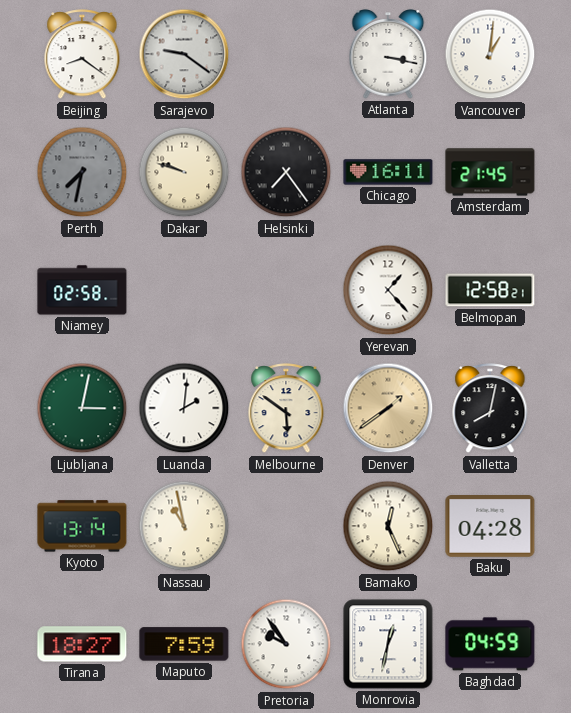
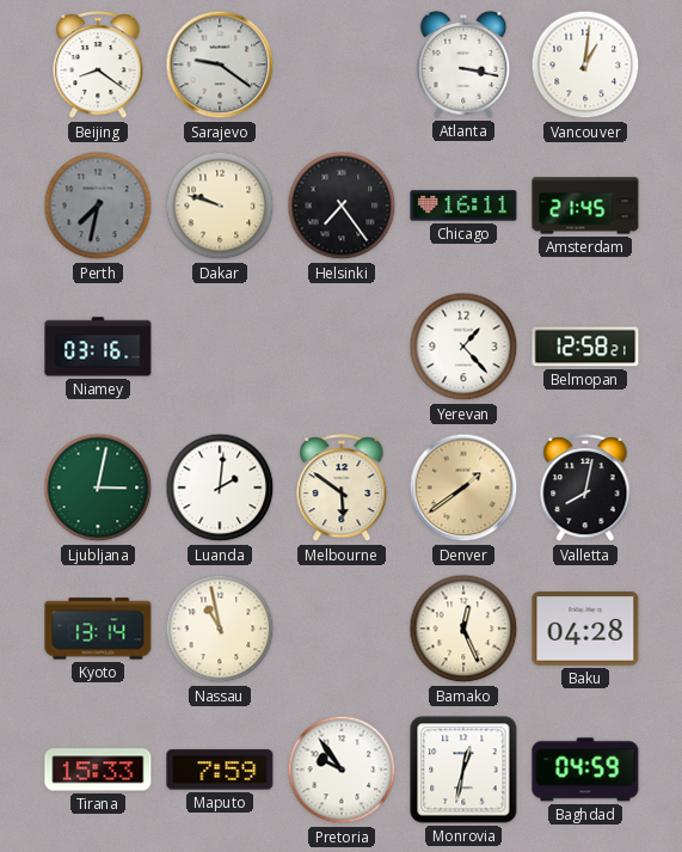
Niamey: 02:58 -> 03:16
Tirana: 18:27 -> 15:33
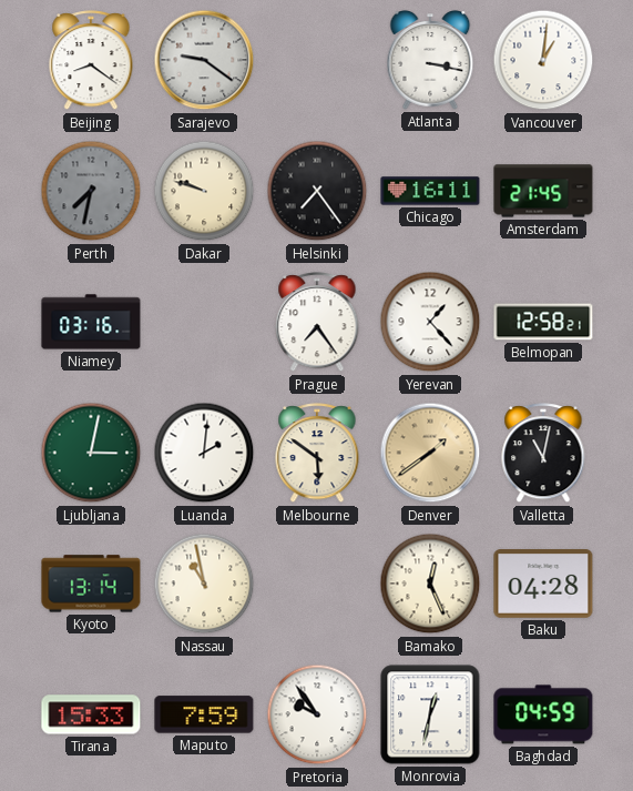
Prague: none -> 7:24
Valletta: 8:02 -> 11:02
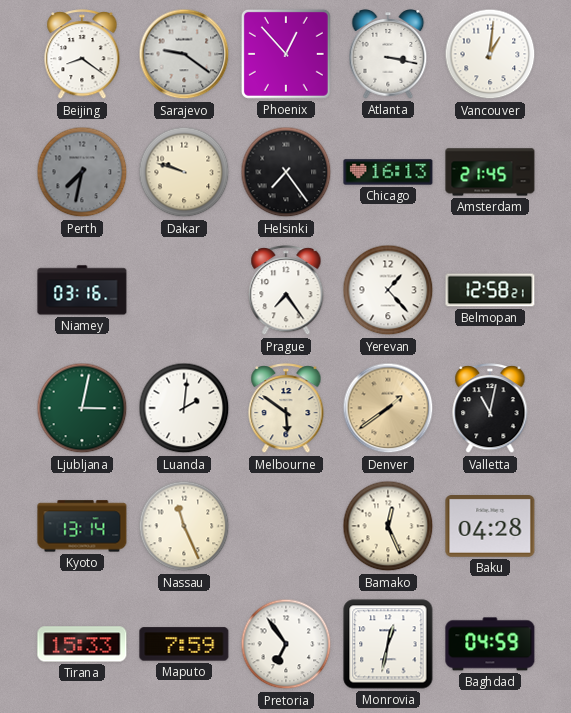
Phoenix: none -> 12:53
Chicago: 16:11 -> 16:13
Nassau: 10:58 -> 11:26
Pretoria: 9:54 -> 6:54
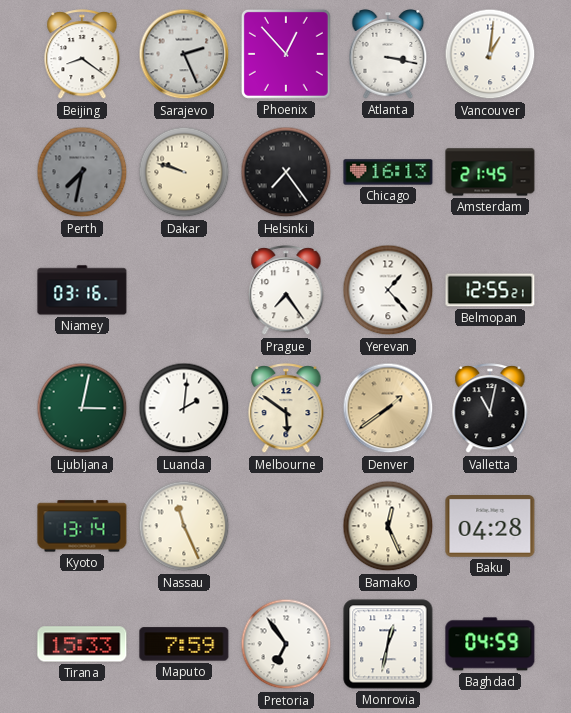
Sarajevo: 9:21 -> 2:26
Belmopan: 12:58 -> 12:55
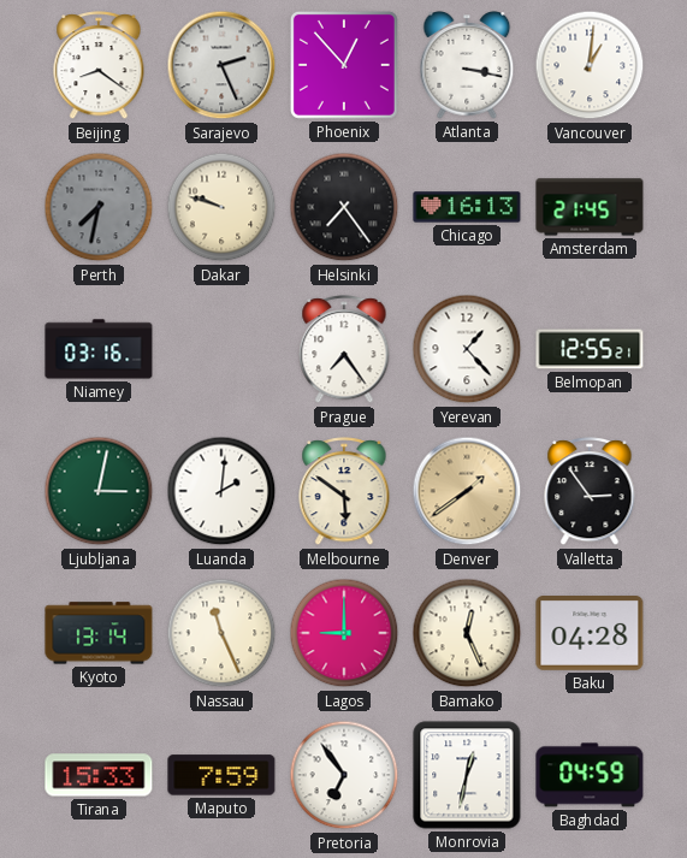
Valletta: 11:02 -> 2:54
Lagos: none -> 9:00
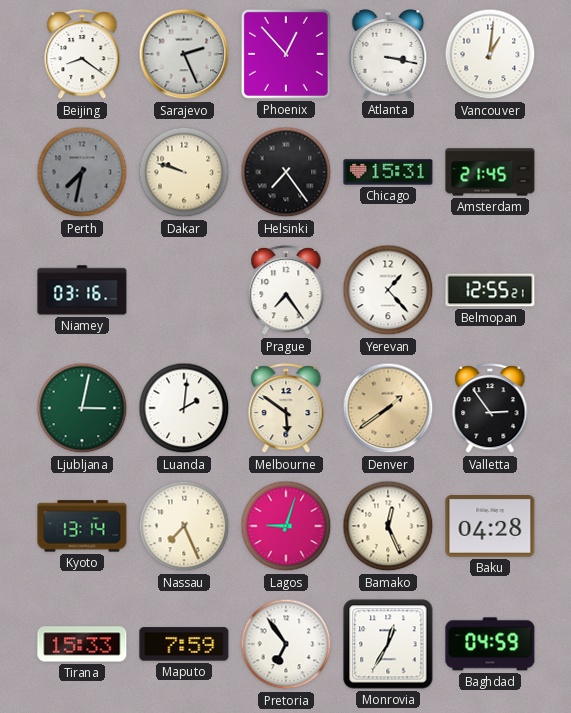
Chicago: 16:13 -> 15:31
Nassau: 11:26 -> 7:26
Lagos: 9:00 -> 9:03
Monrovia: 12:32 -> 12:35
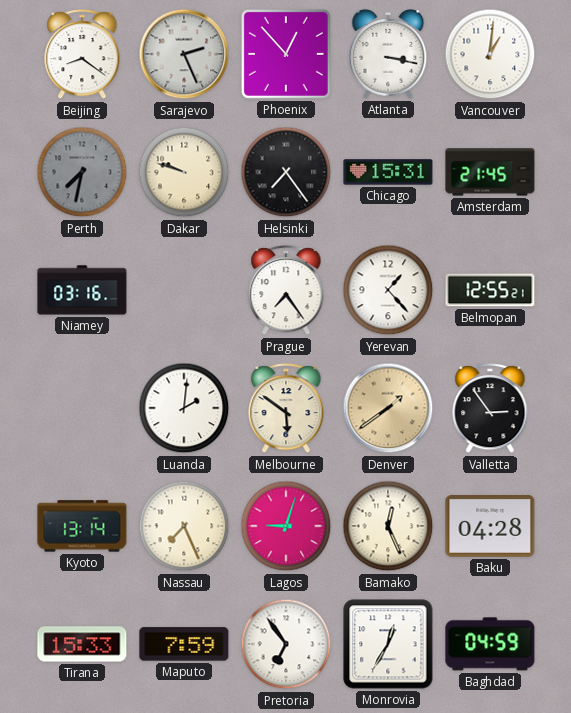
Ljubljana: 3:02 -> none
